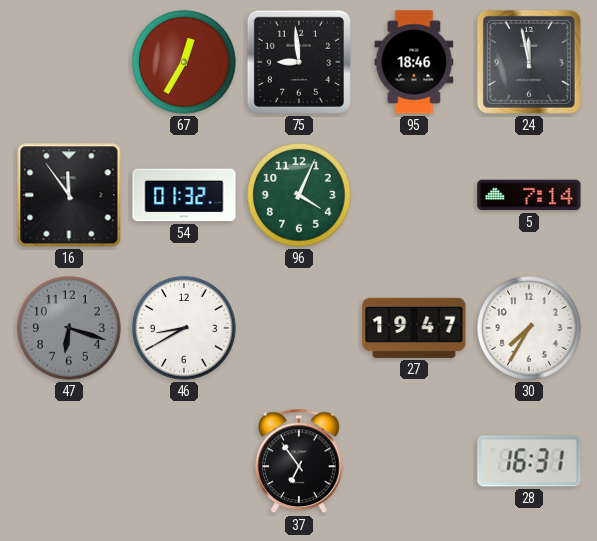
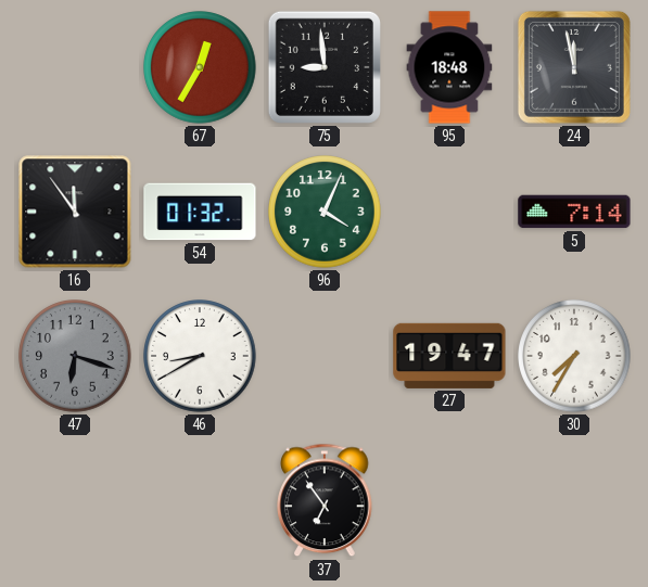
95: 18:46 -> 18:48
28: 16:31 -> none
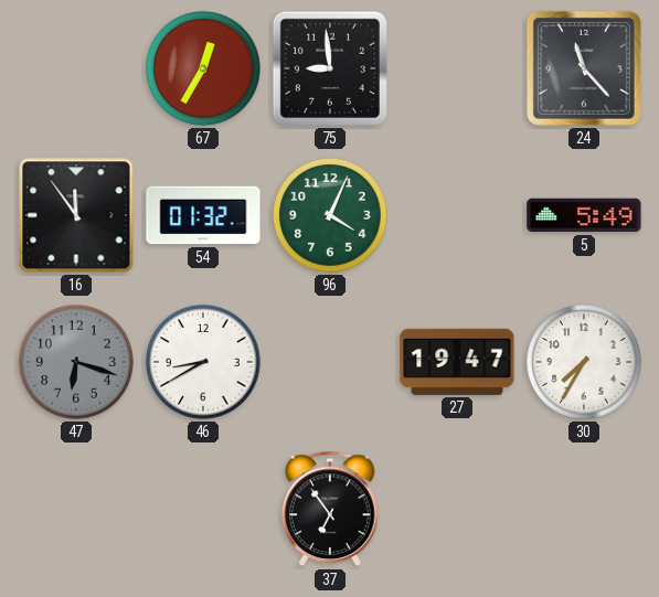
95: 18:48 -> none
24: 11:58 -> 11:23
5: 7:14 -> 5:49
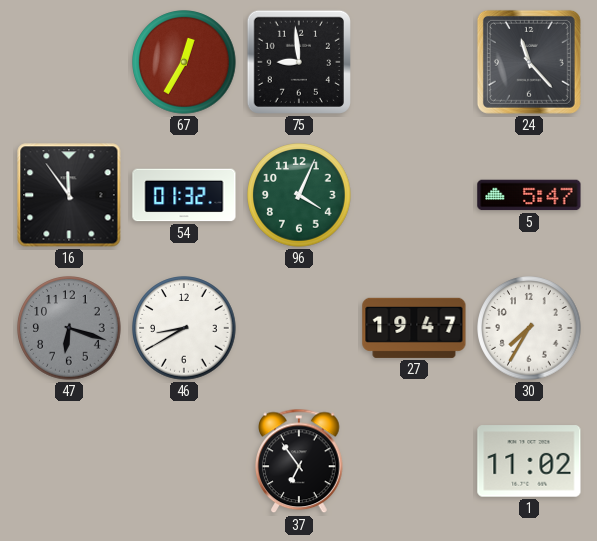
5: 5:49 -> 5:47
1: none -> 11:02
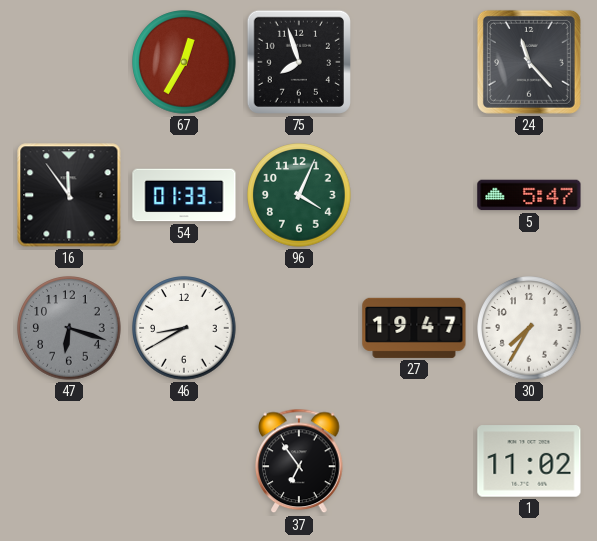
75: 8:59 -> 7:57
54: 01:32 -> 01:33
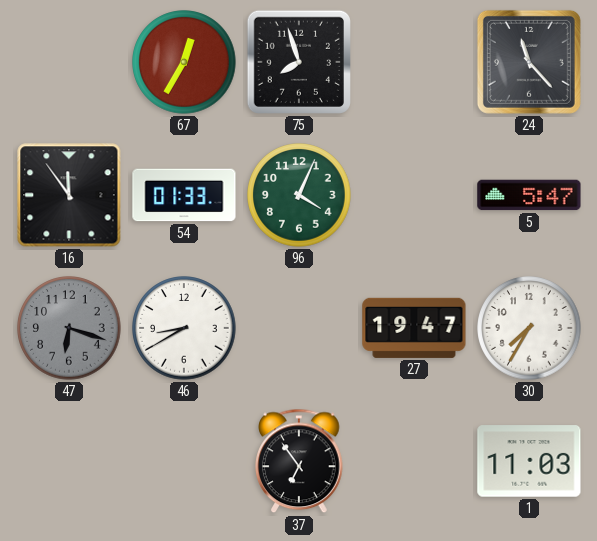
1: 11:02 -> 11:03
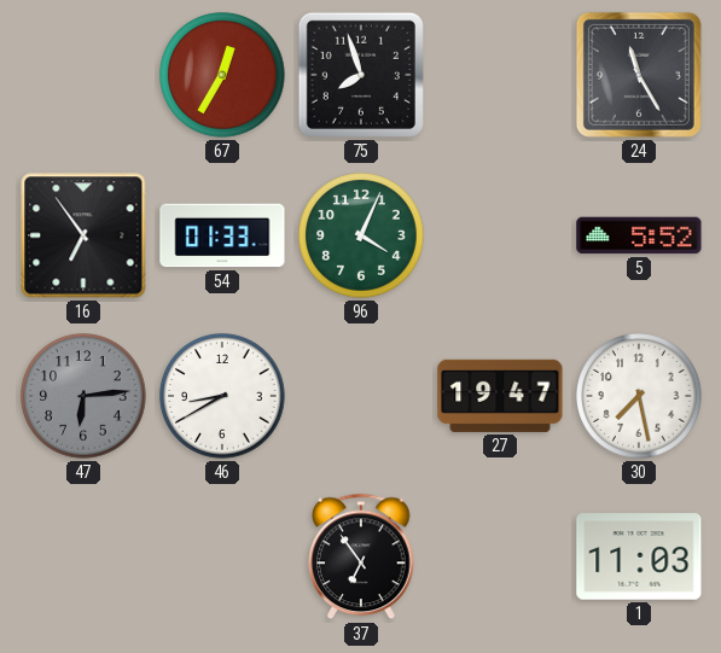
24: 11:23 -> 11:25
16: 11:54 -> 6:54
5: 5:47 -> 5:52
47: 6:18 -> 6:14
30: 7:35 -> 7:28
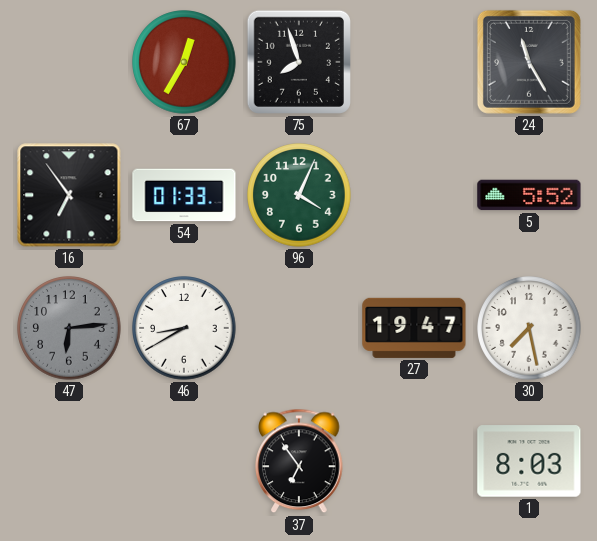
1: 11:03 -> 8:03
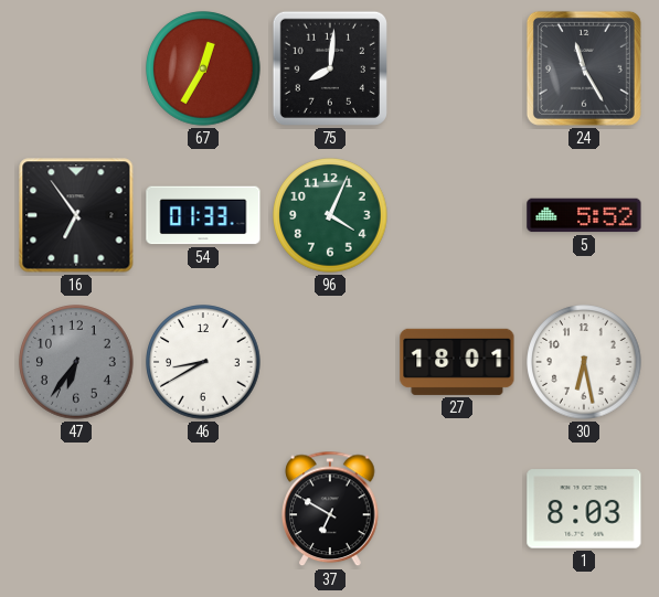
75: 7:57 -> 8:01
47: 6:14 -> 6:36
27: 19:47 -> 18:01
30: 7:28 -> 6:28
37: 6:54 -> 6:50
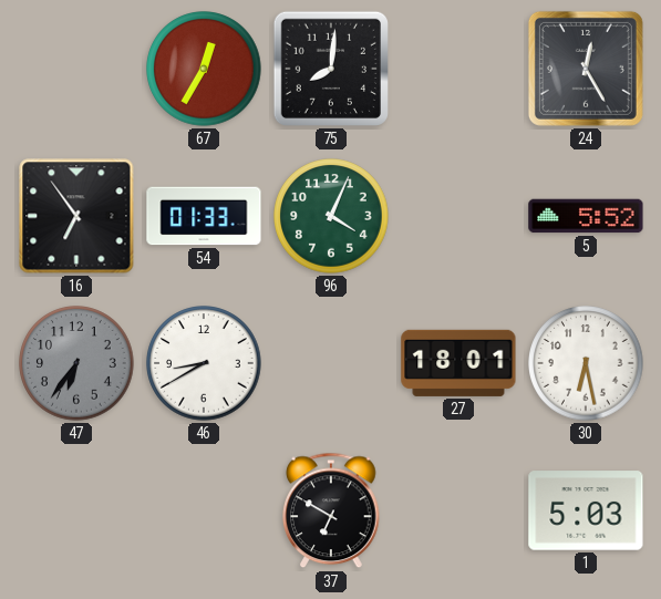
24: 11:25 -> 12:25
1: 8:03 -> 5:03
